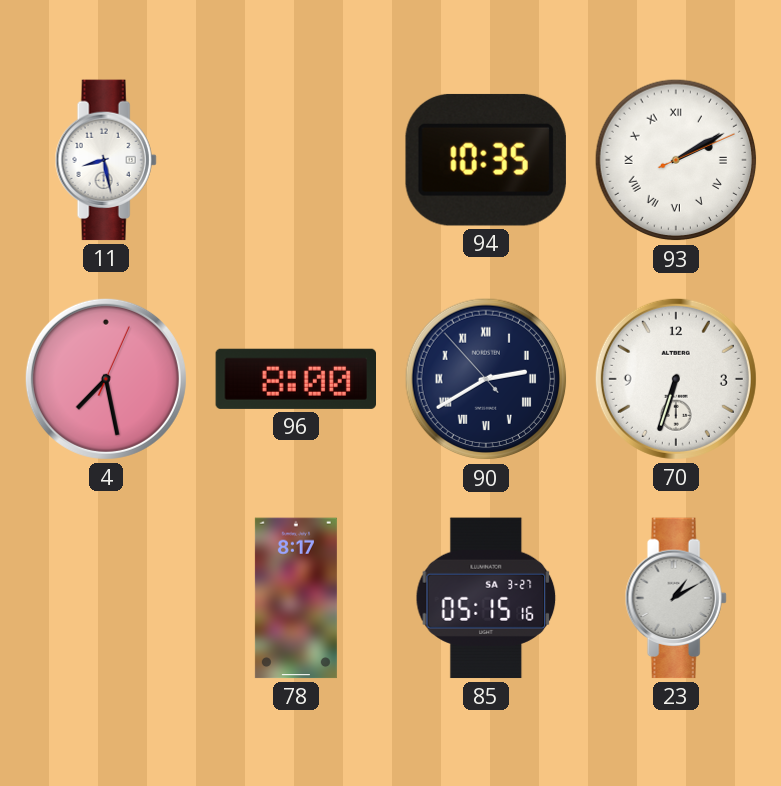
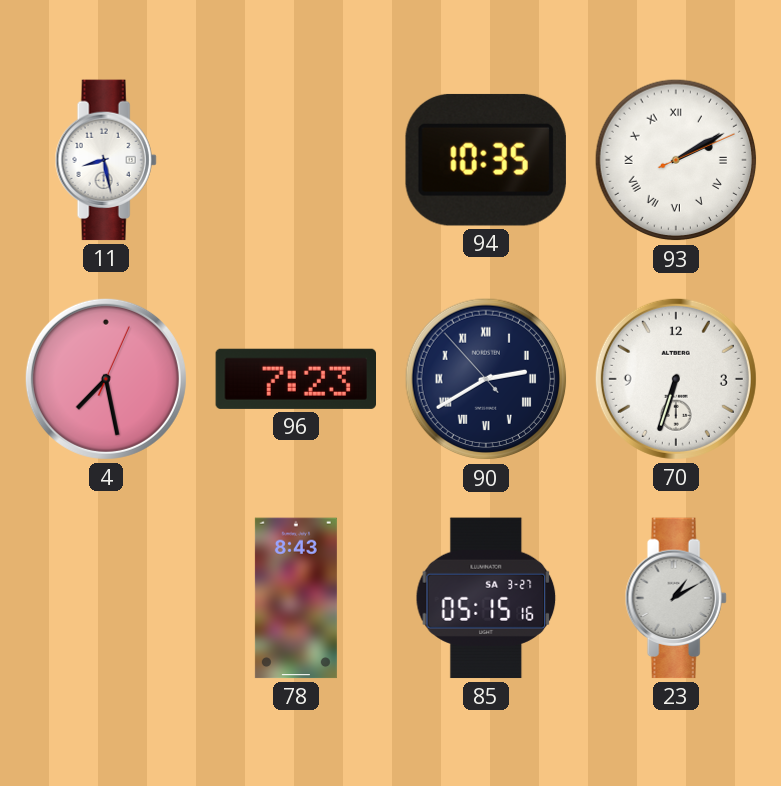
96: 8:00 -> 7:23
78: 8:17 -> 8:43
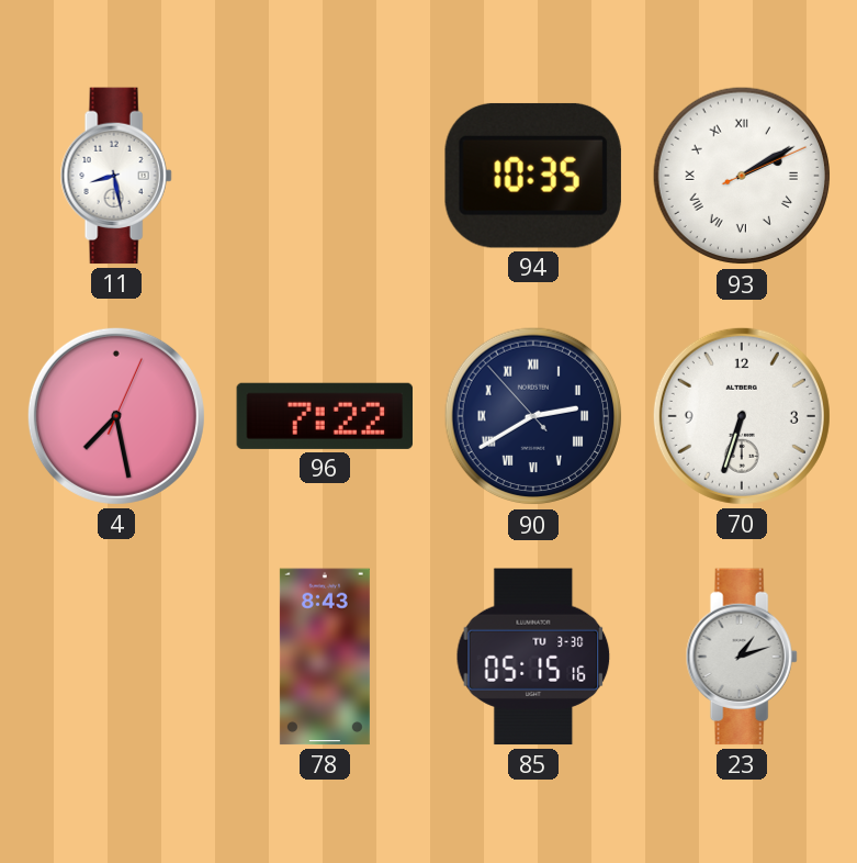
96: 7:23 -> 7:22
85 date: SA 3-27 -> TU 3-30
23: 1:10 -> 1:12
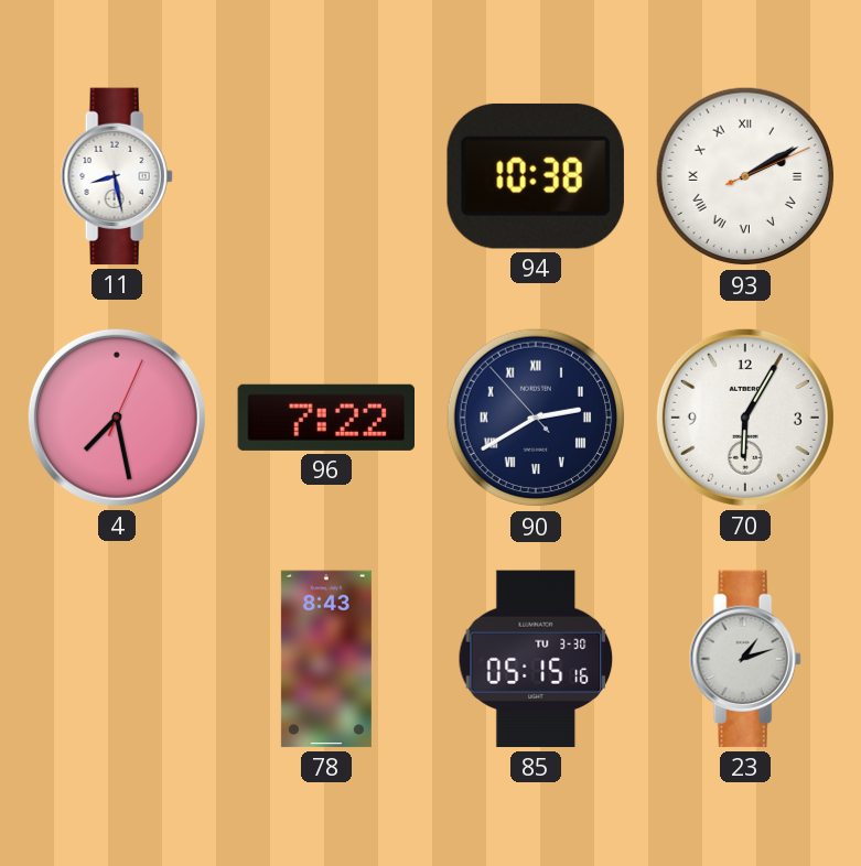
94: 10:35 -> 10:38
70: 6:33 -> 6:05
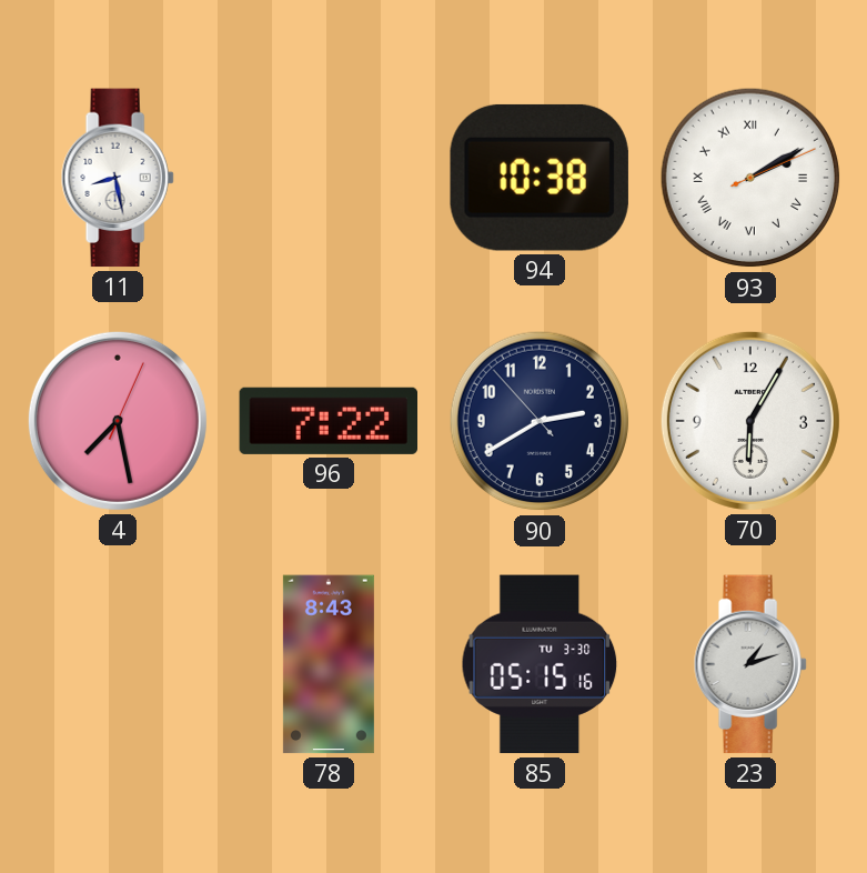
90 numerals: Roman -> Arabic
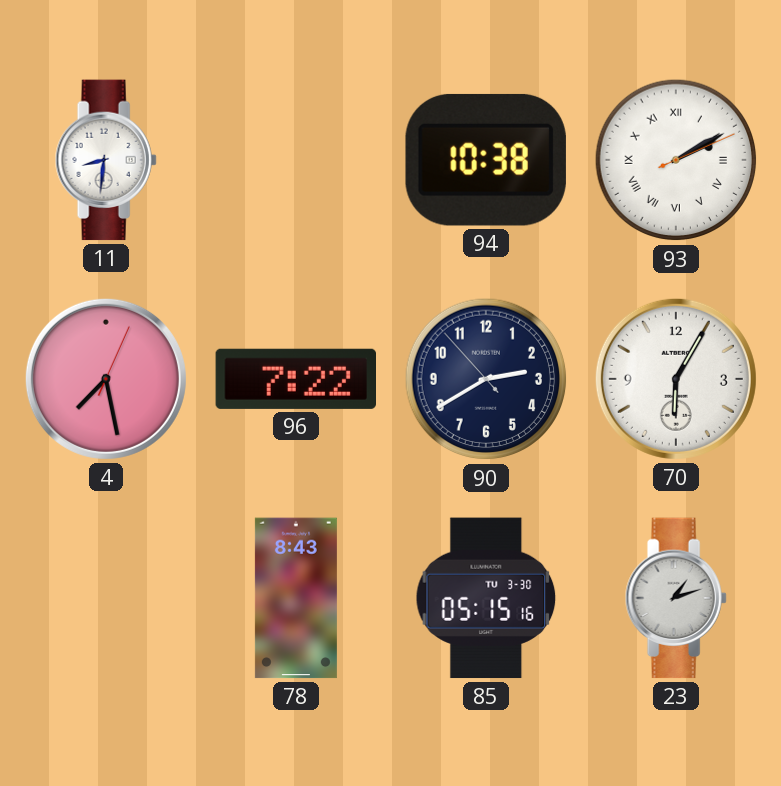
11: 8:28 -> 8:31
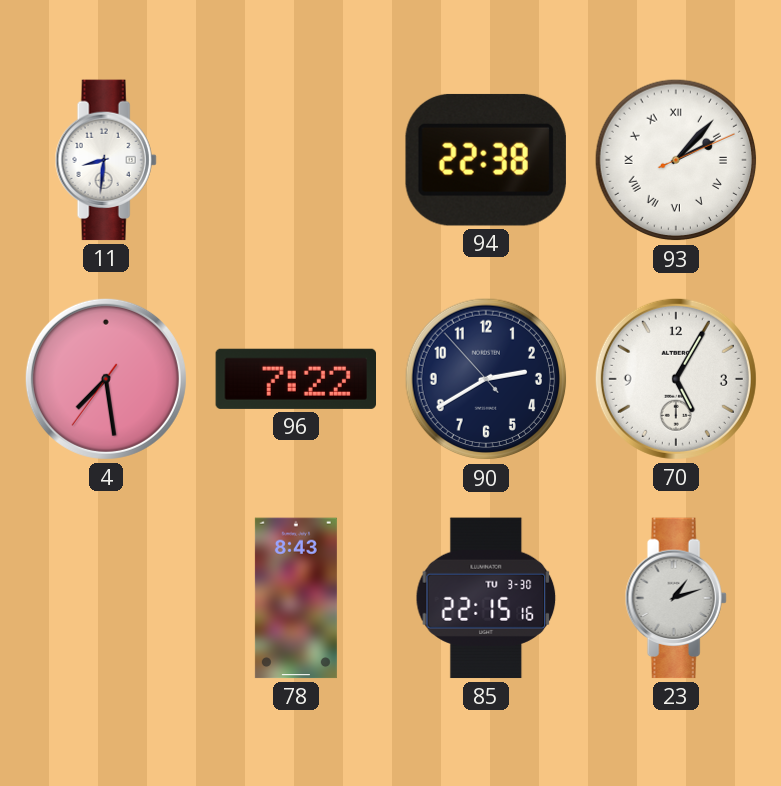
94: 10:38 -> 22:38
93: 2:10 -> 2:07
4: 7:28:04 -> 7:28:36
70: 6:05 -> 5:05
85: 05:15 -> 22:15
